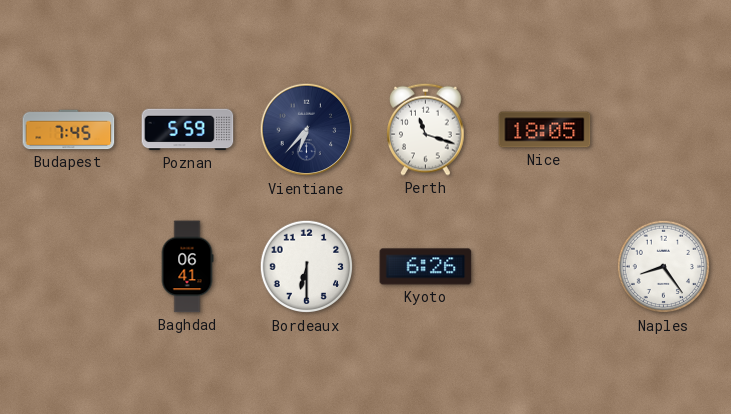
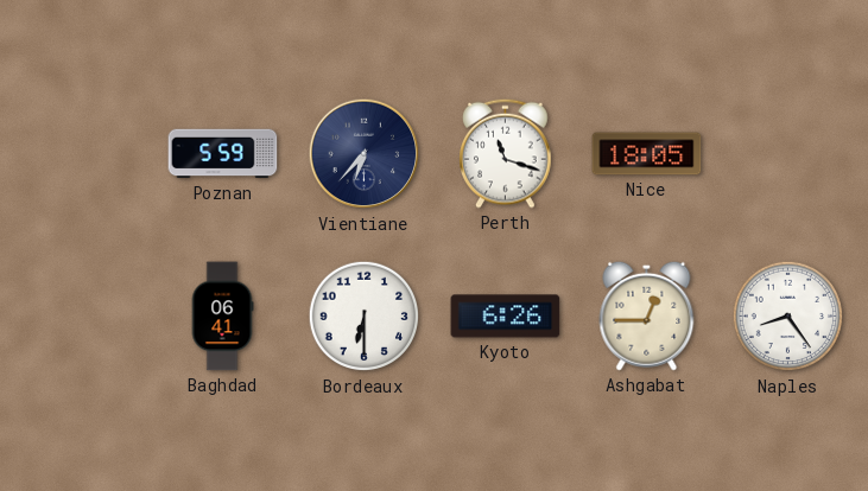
Budapest: 7:45 -> none
Ashgabat: none -> 12:45
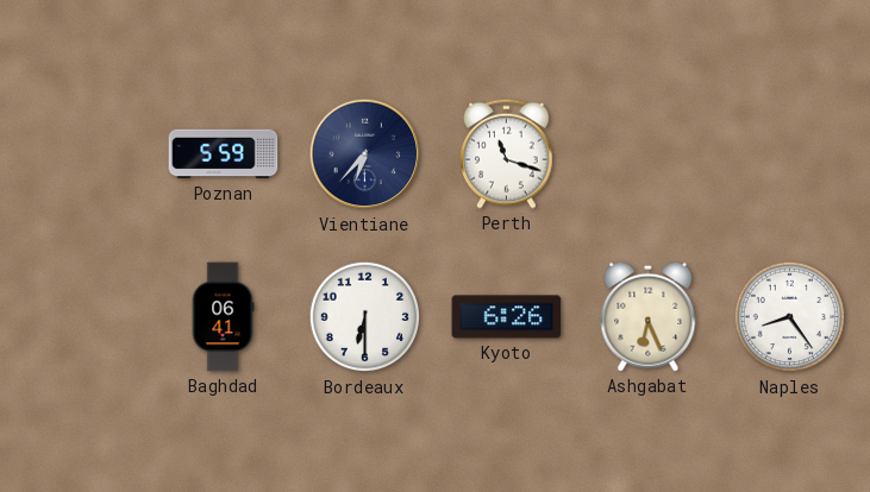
Nice: 18:05 -> none
Ashgabat: 12:45 -> 6:26
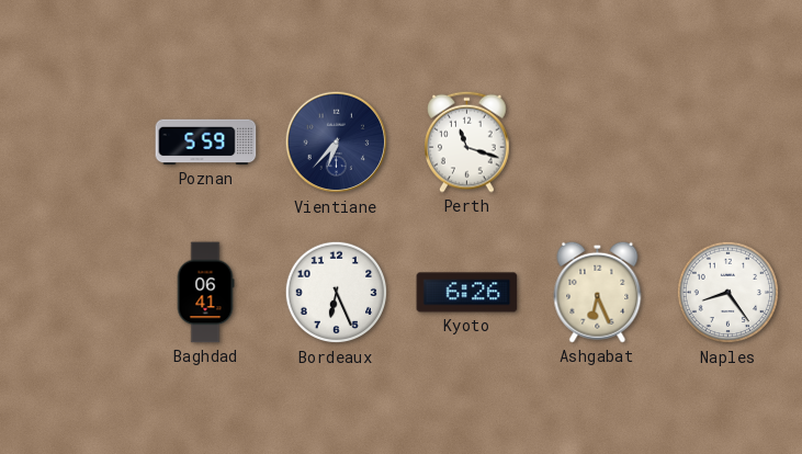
Bordeaux: 6:30 -> 6:26
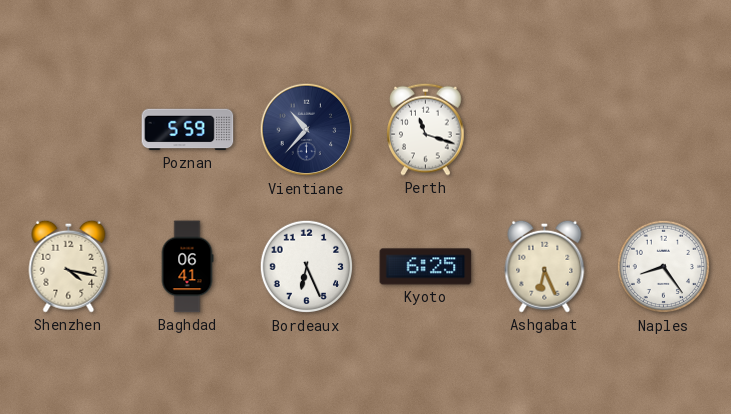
Vientiane: 6:37 -> 10:37
Shenzhen: none -> 4:17
Kyoto: 6:26 -> 6:25
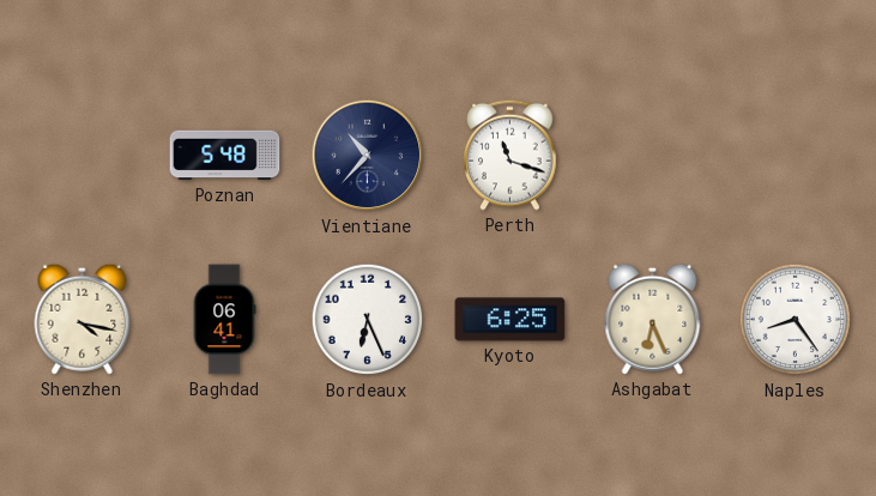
Poznan: 5:59 -> 5:48
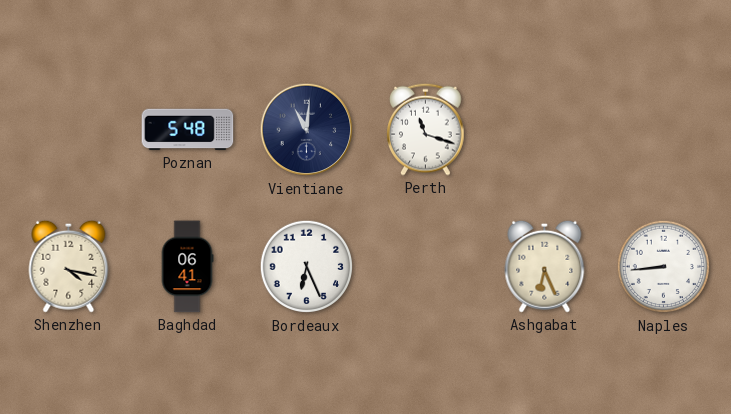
Vientiane: 10:37 -> 11:01
Kyoto: 6:25 -> none
Naples: 8:24 -> 8:44
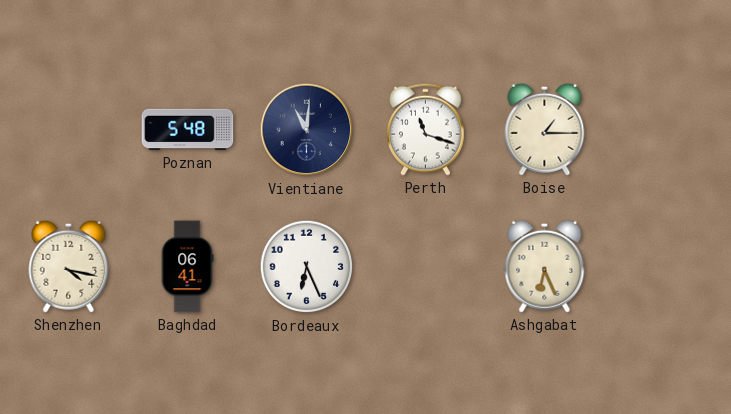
Boise: none -> 1:15
Naples: 8:44 -> none
